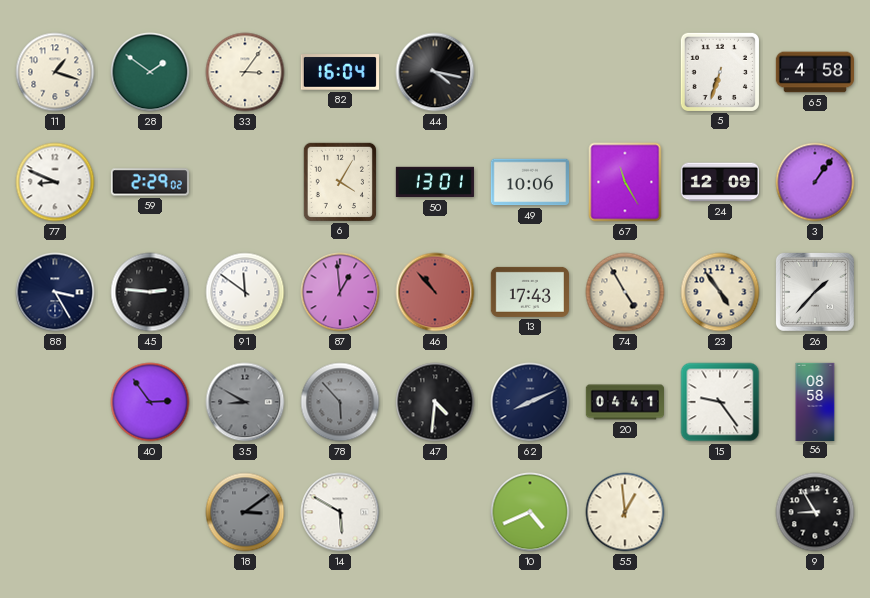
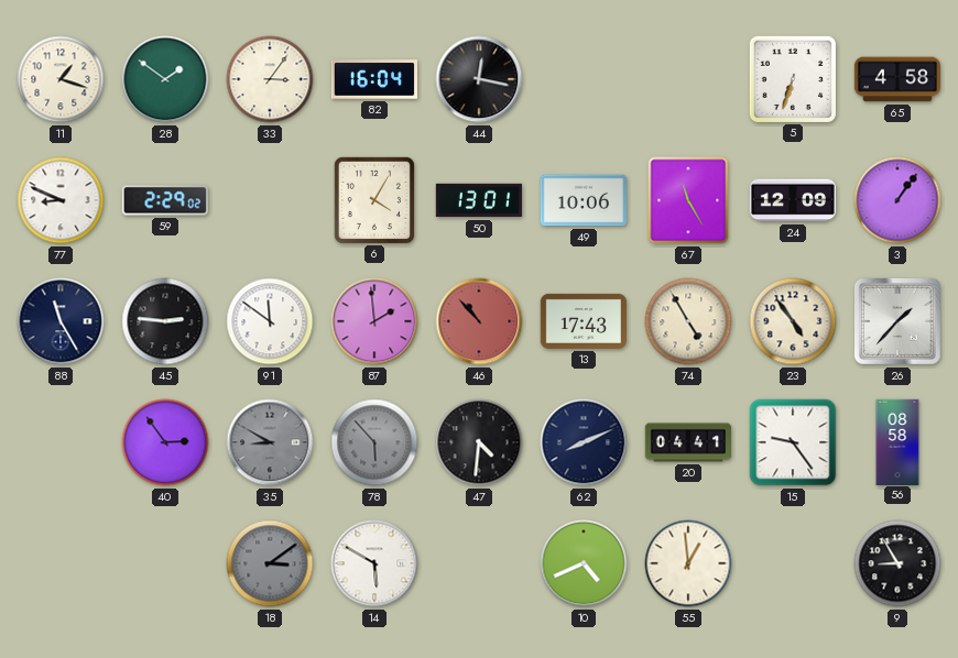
44: 4:17 -> 12:17
88: 3:25 -> 11:25
87: 12:59 -> 1:59
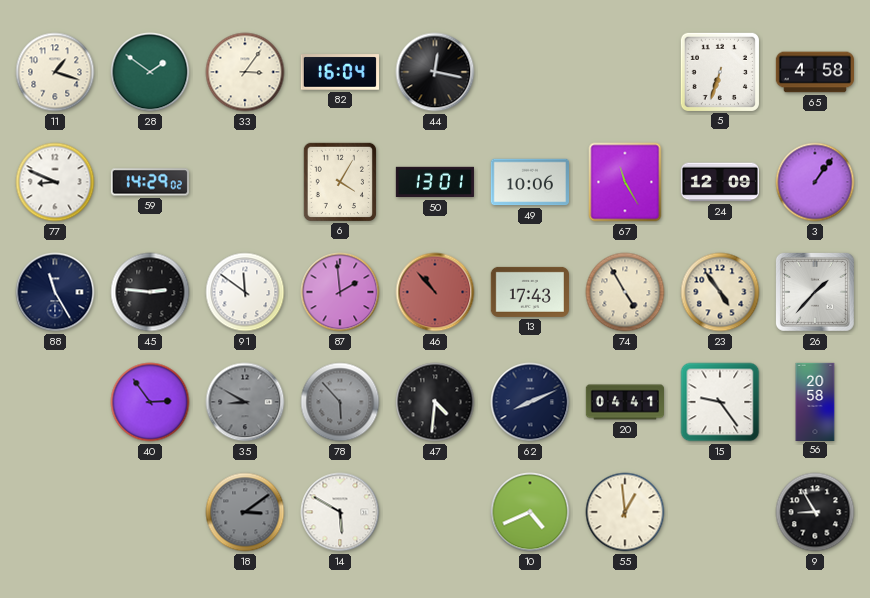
59: 2:29 -> 14:29
56: 08:58 -> 20:58
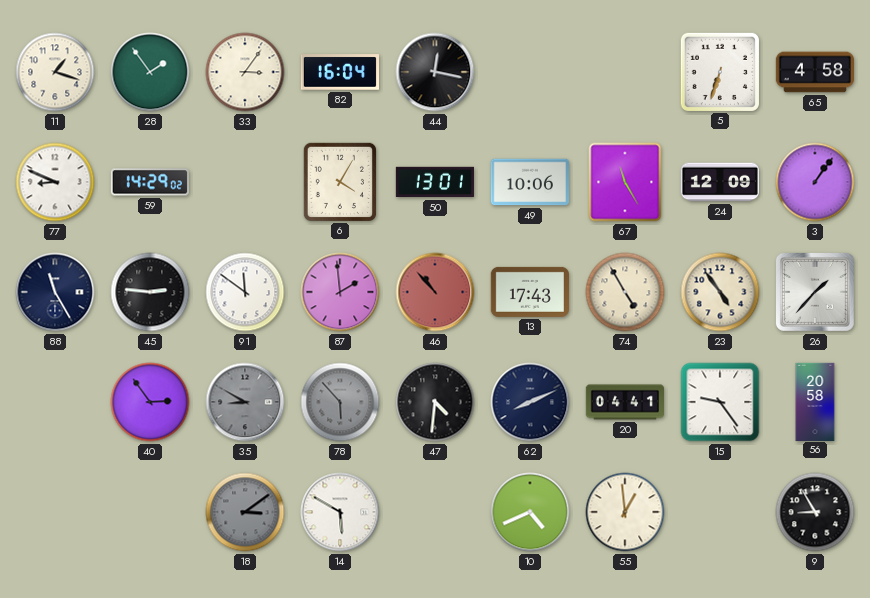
28: 1:51 -> 1:54
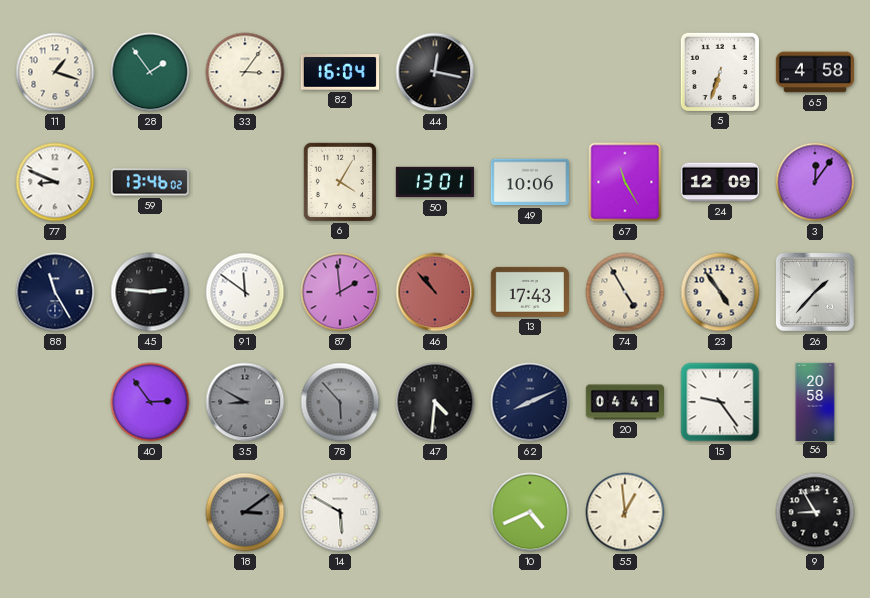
59: 14:29 -> 13:46
3: 1:06 -> 12:06
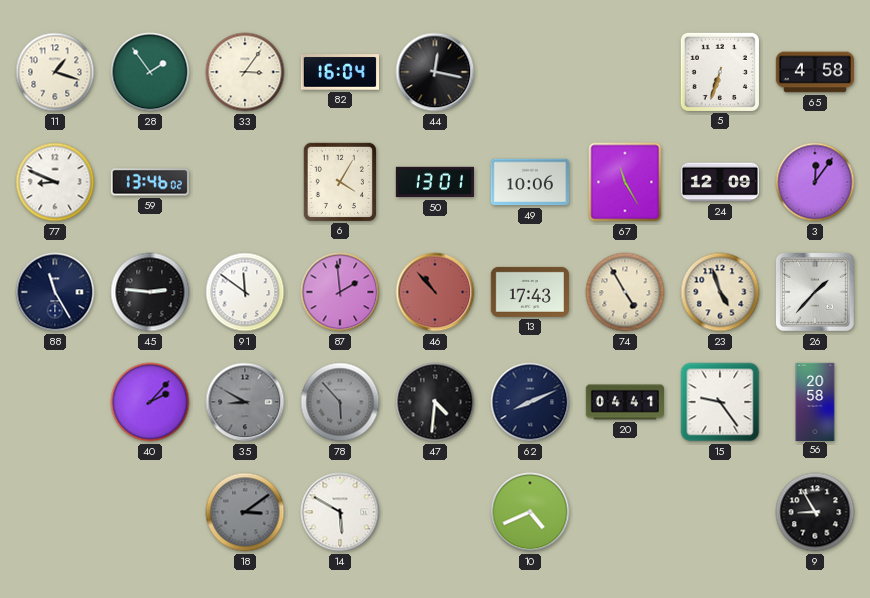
23: 4:54 -> 4:57
40: 2:54 -> 2:07
55: 12:59 -> none
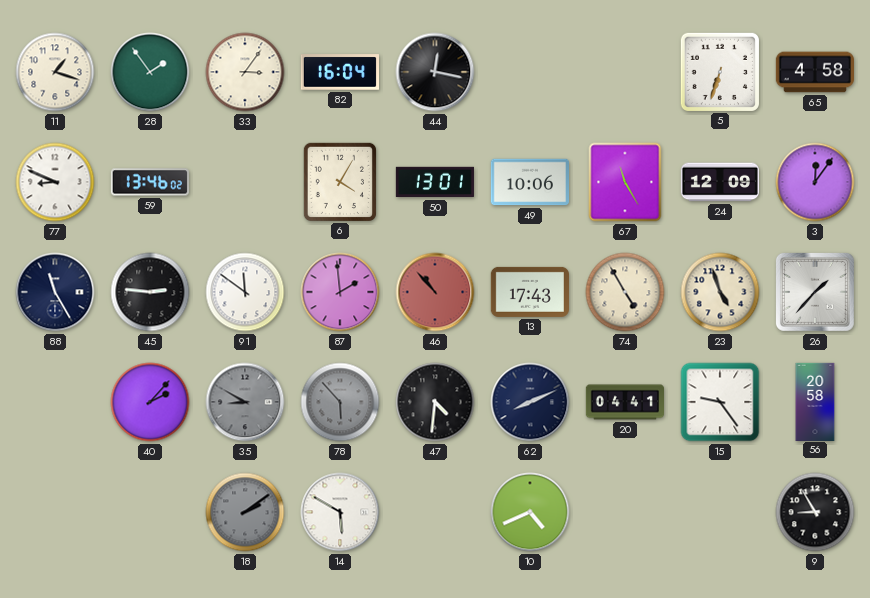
18: 3:09 -> 2:09
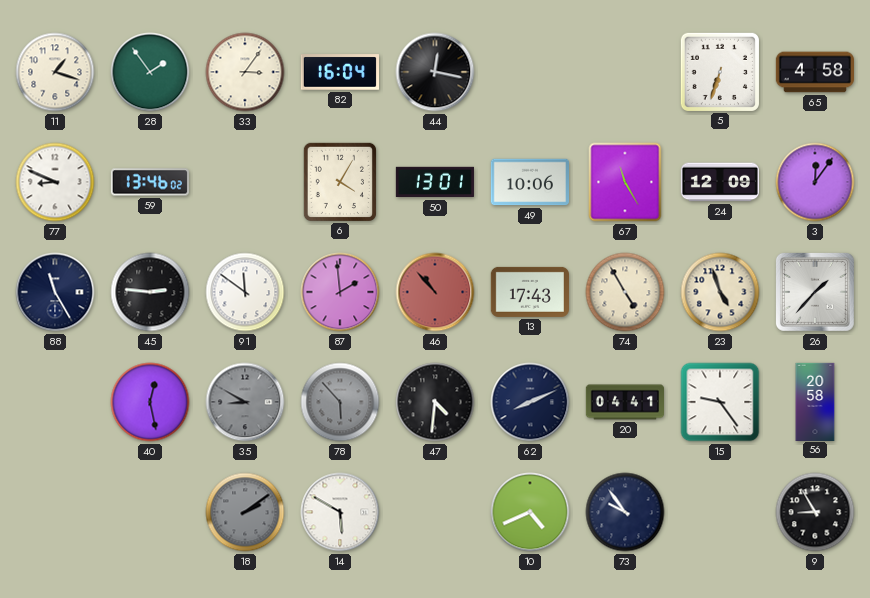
40: 2:07 -> 12:28
73: none -> 9:54
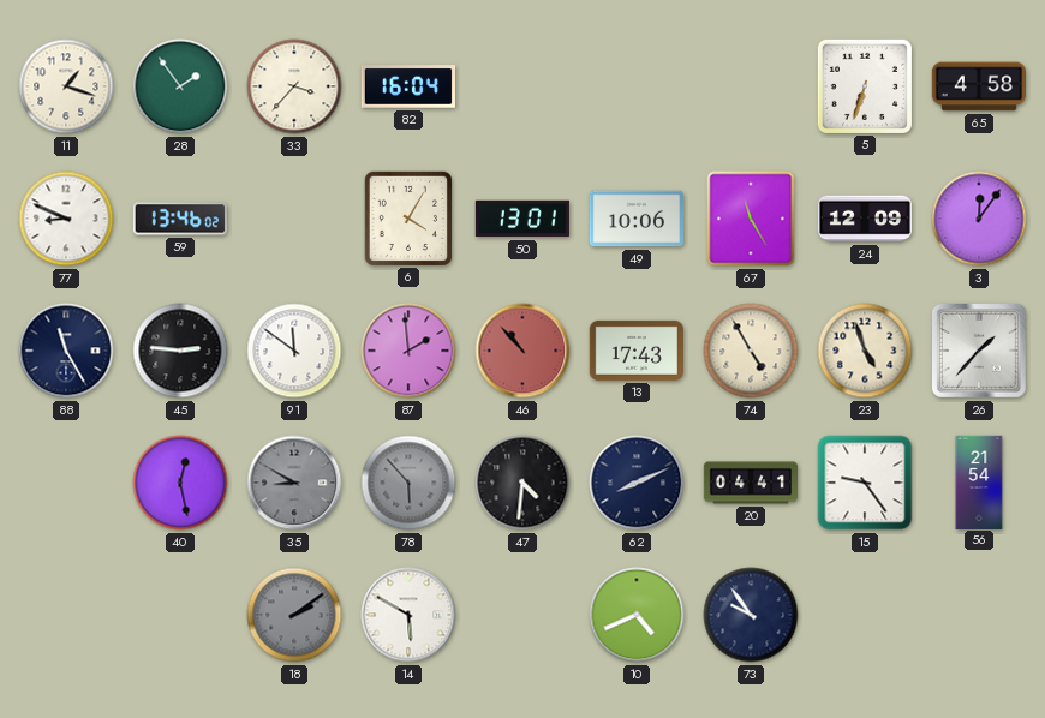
33: 3:06 -> 3:37
44: 12:17 -> none
56: 20:58 -> 21:54
9: 8:55 -> none
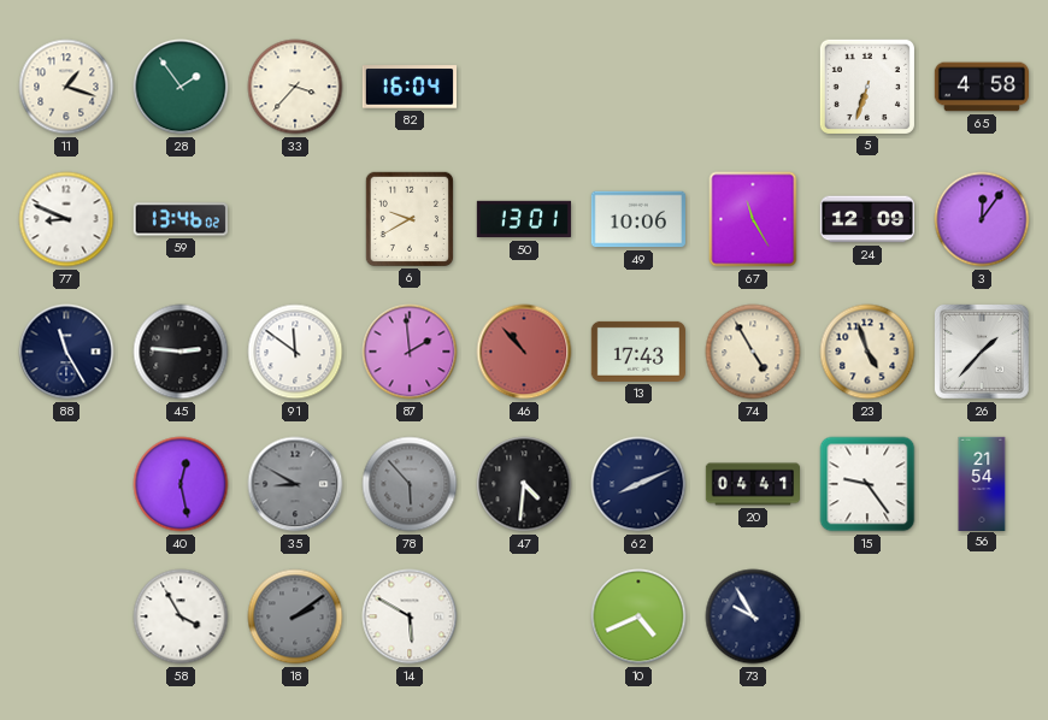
6: 4:05 -> 9:40
58: none -> 3:55
73: 9:54 -> 9:55
